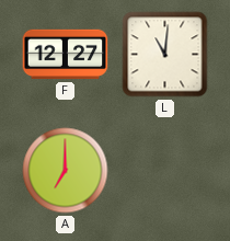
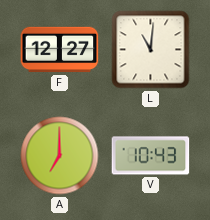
V: none -> 10:43
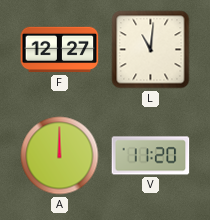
A: 7:00 -> 12:00
V: 10:43 -> 11:20
